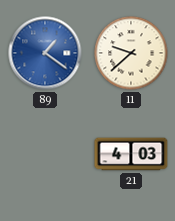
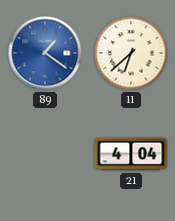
11: 9:38 -> 6:38
21: 4:03 -> 4:04
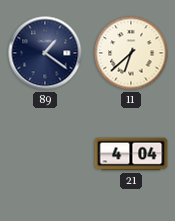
89 dial: blue -> navy
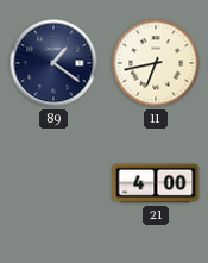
11: 6:38 -> 6:43
21: 4:04 -> 4:00
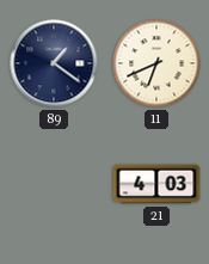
11: 6:43 -> 6:41
21: 4:00 -> 4:03
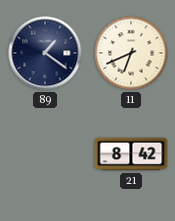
21: 4:03 -> 8:42
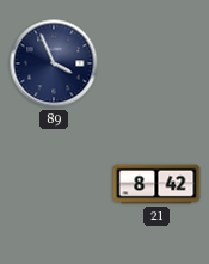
89: 1:21 -> 3:56
11: 6:41 -> none
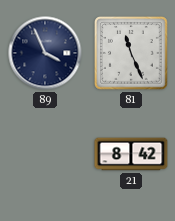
81: none -> 11:26
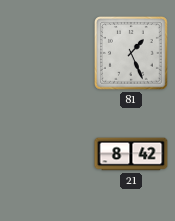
89: 3:56 -> none
81: 11:26 -> 1:26
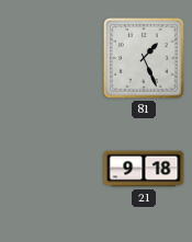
21: 8:42 -> 9:18
